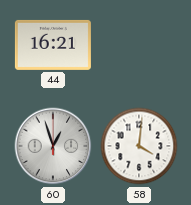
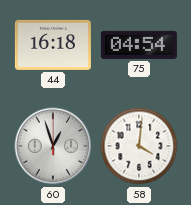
44: 16:21 -> 16:18
75: none -> 04:54
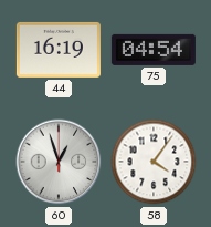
44: 16:18 -> 16:19
58: 4:01 -> 4:06
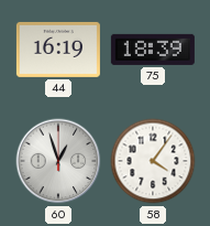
75: 04:54 -> 18:39
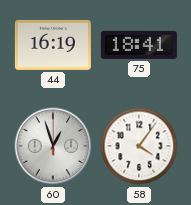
75: 18:39 -> 18:41
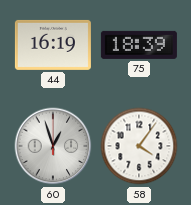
75: 18:41 -> 18:39
